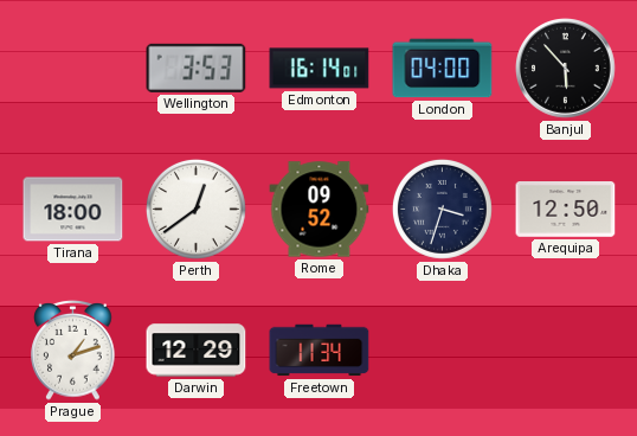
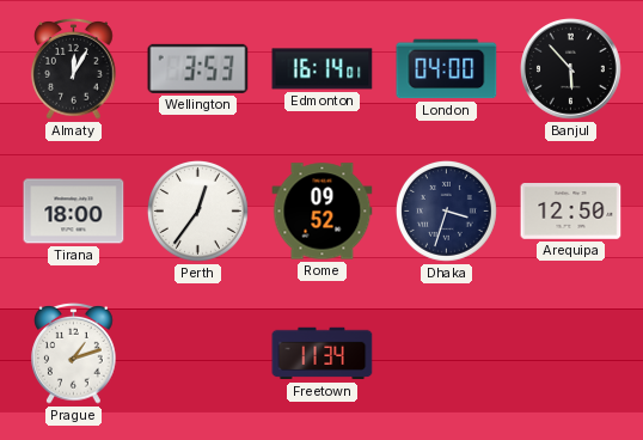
Almaty: none -> 12:05
Perth: 12:39 -> 12:36
Darwin: 12:29 -> none
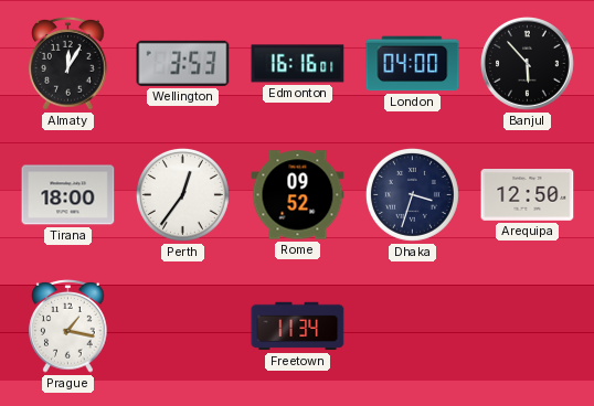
Edmonton: 16:14 -> 16:16
Prague: 1:12 -> 1:17
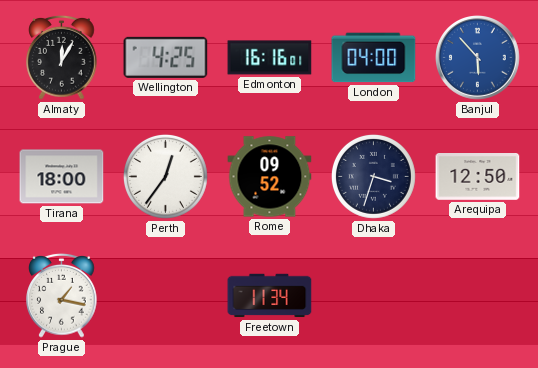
Wellington: 3:53 -> 4:25
Banjul dial: black -> blue
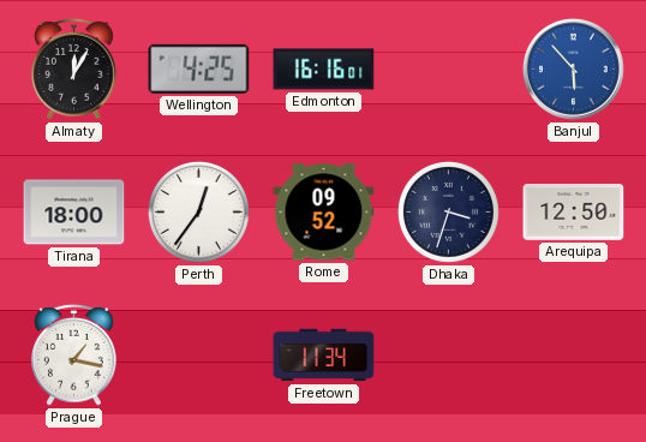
London: 04:00 -> none
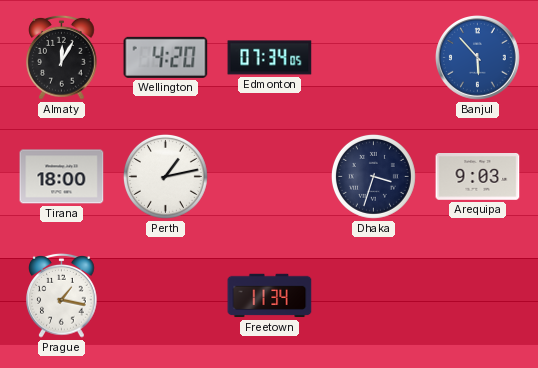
Wellington: 4:25 -> 4:20
Edmonton: 16:16 -> 07:34
Perth: 12:36 -> 1:13
Rome: 09:52 -> none
Arequipa: 12:50 -> 9:03
